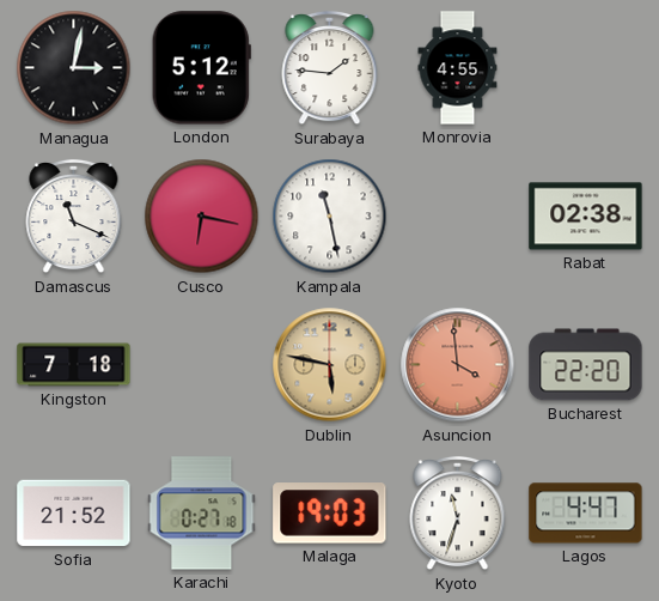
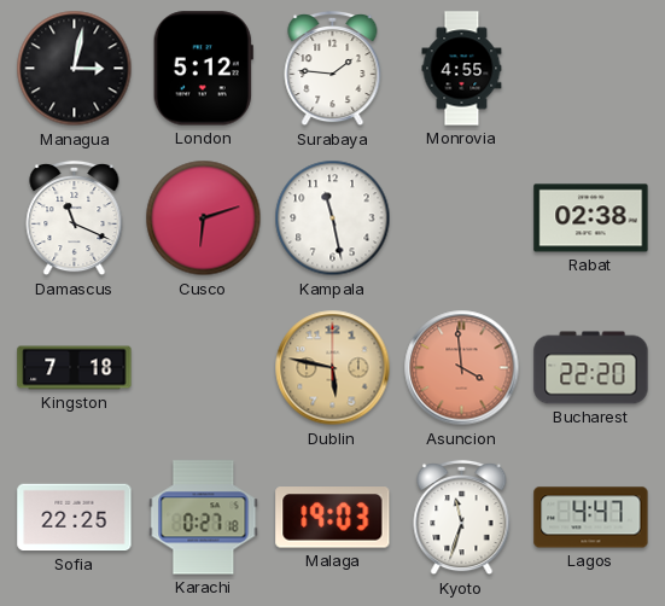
Cusco: 6:17 -> 6:12
Sofia: 21:52 -> 22:25
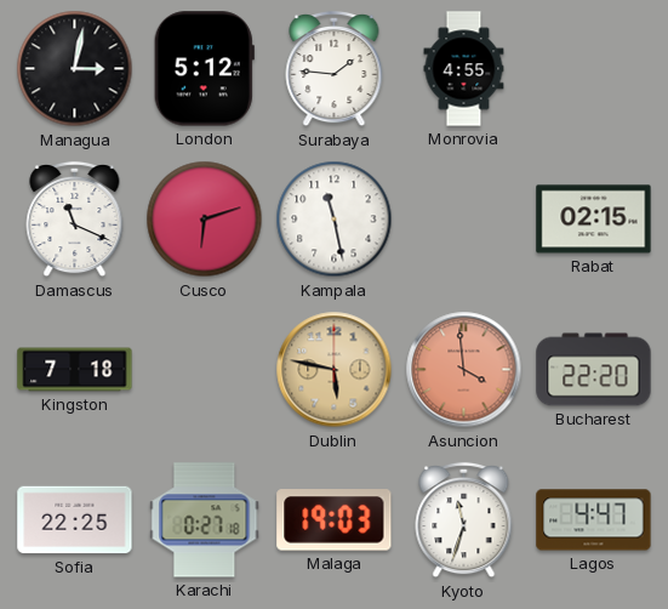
Rabat: 02:38 -> 02:15
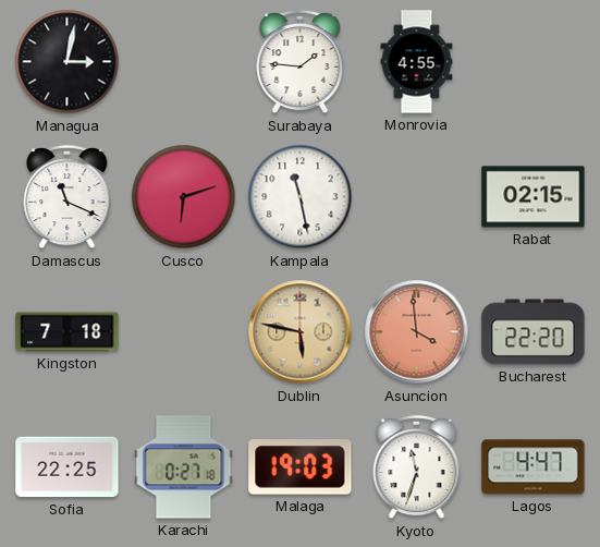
London: 5:12 -> none
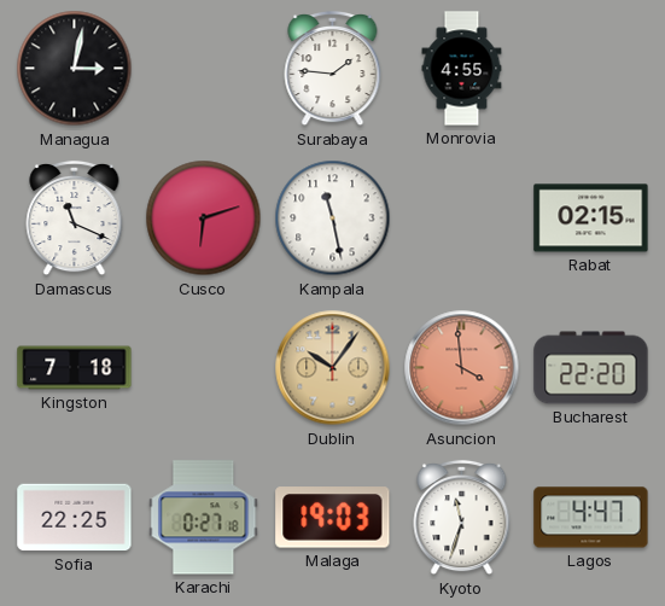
Dublin: 5:47 -> 10:06
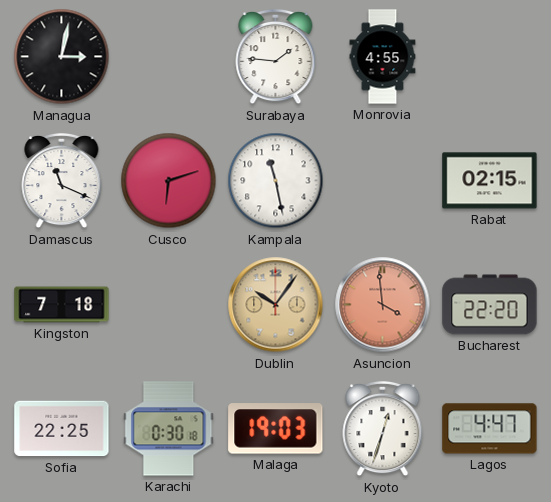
Karachi: 0:27 -> 0:30
Kyoto: 11:33 -> 12:33
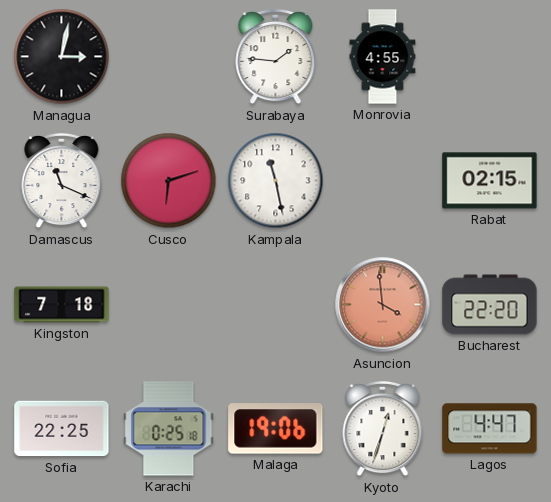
Dublin: 10:06 -> none
Karachi: 0:30 -> 0:25
Malaga: 19:03 -> 19:06
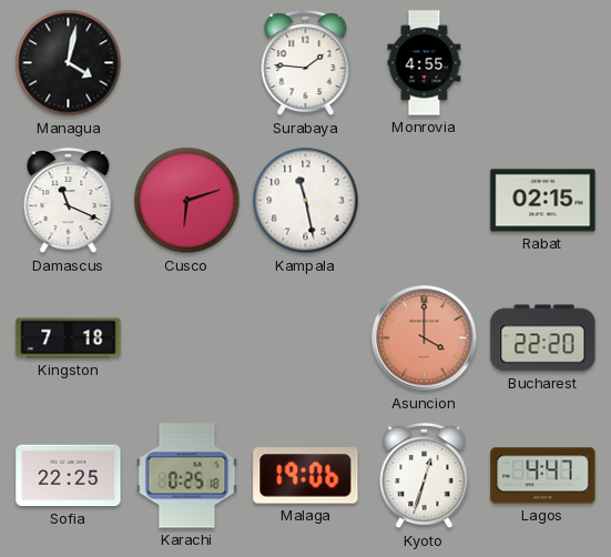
Managua: 3:02 -> 4:02
Asuncion: 3:59 -> 4:00
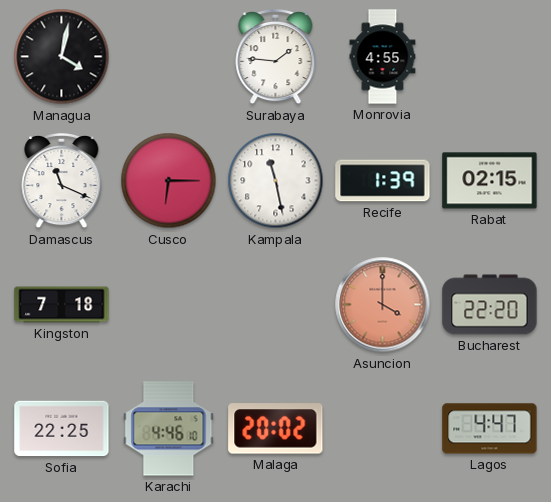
Cusco: 6:12 -> 6:15
Recife: none -> 1:39
Karachi: 0:25 -> 4:46
Malaga: 19:06 -> 20:02
Kyoto: 12:33 -> none
